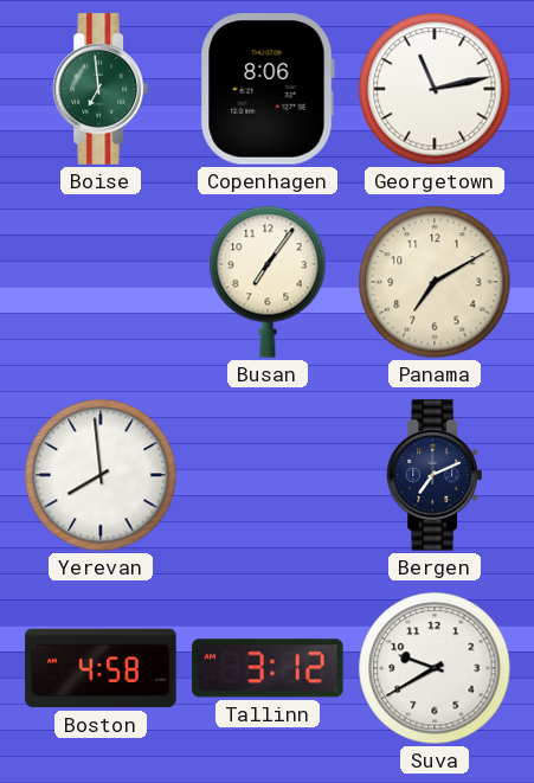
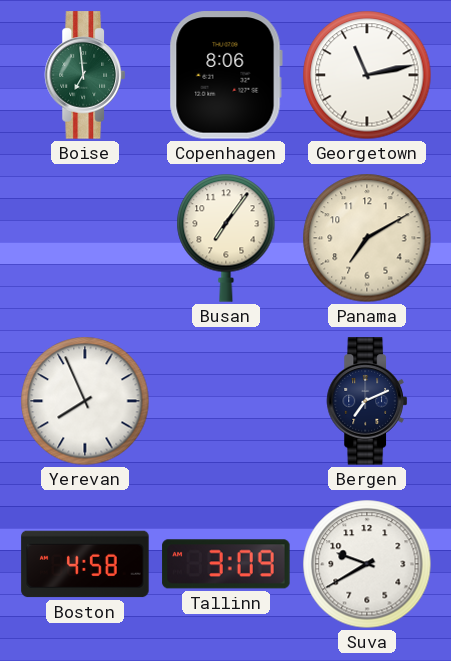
Yerevan: 7:59 -> 7:56
Tallinn: 3:12 -> 3:09
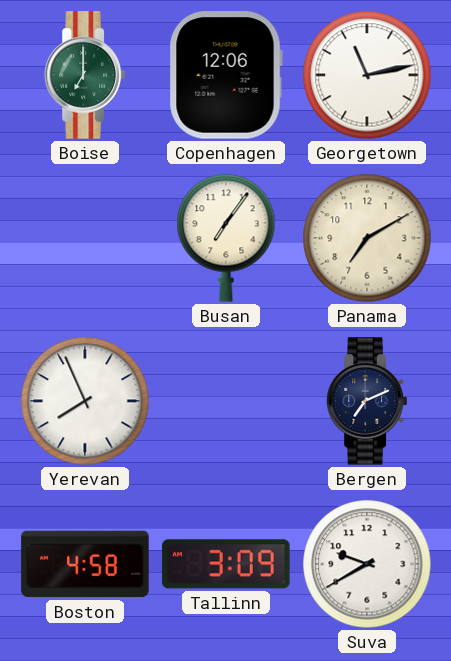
Boise: 6:59 -> 7:00
Copenhagen: 8:06 -> 12:06
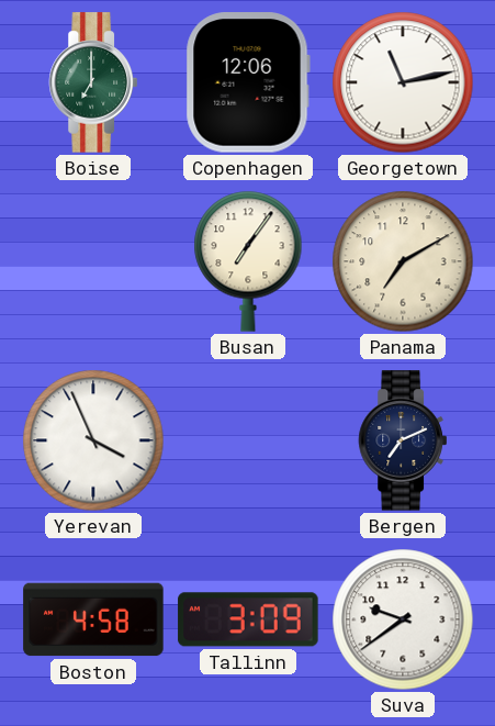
Yerevan: 7:56 -> 3:56
Suva: 9:40 -> 9:39
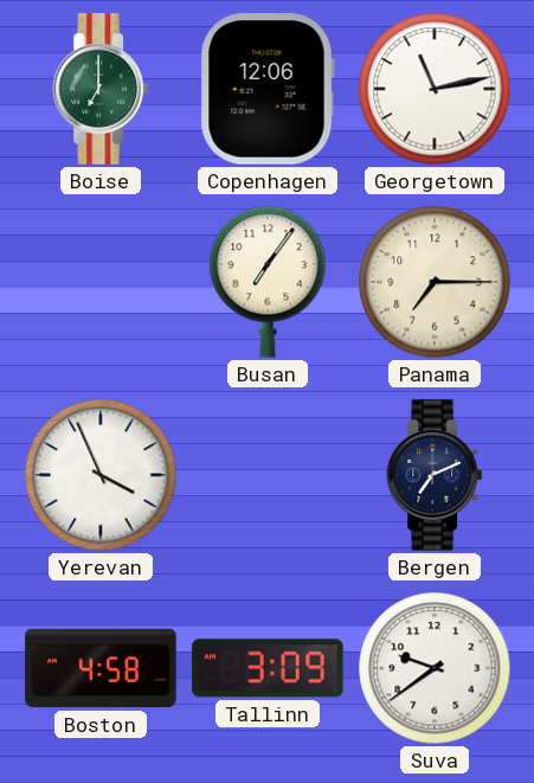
Panama: 7:10 -> 7:15
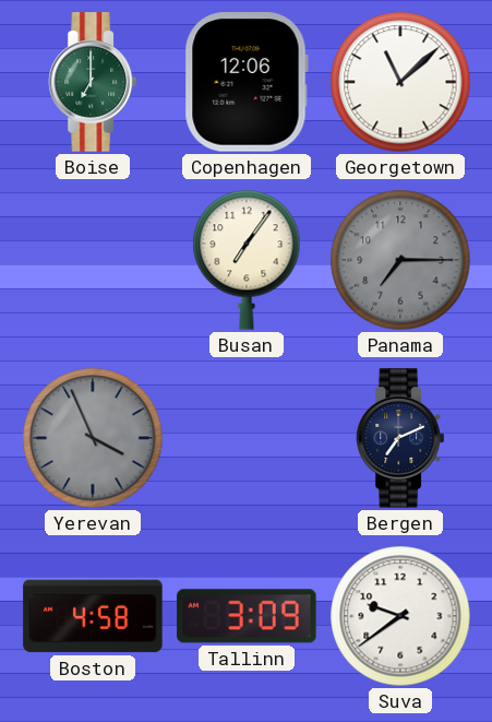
Georgetown: 11:13 -> 11:08
Panama dial: cream -> grey
Yerevan dial: white -> grey
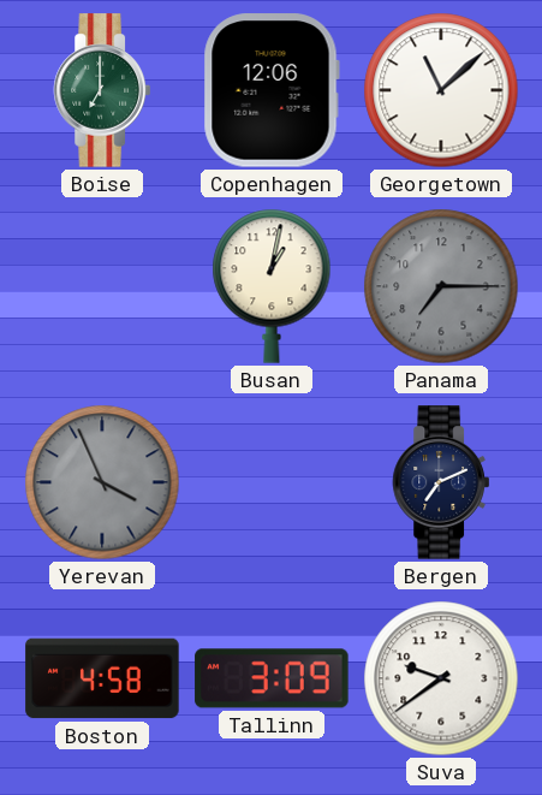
Busan: 7:06 -> 1:02
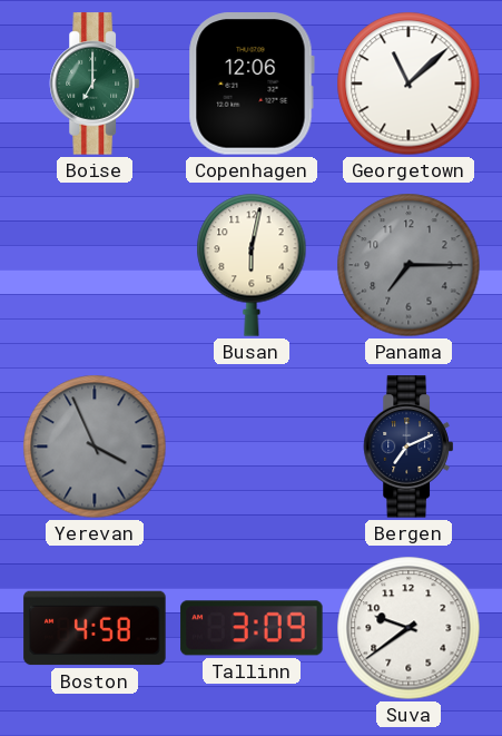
Busan: 1:02 -> 6:02
